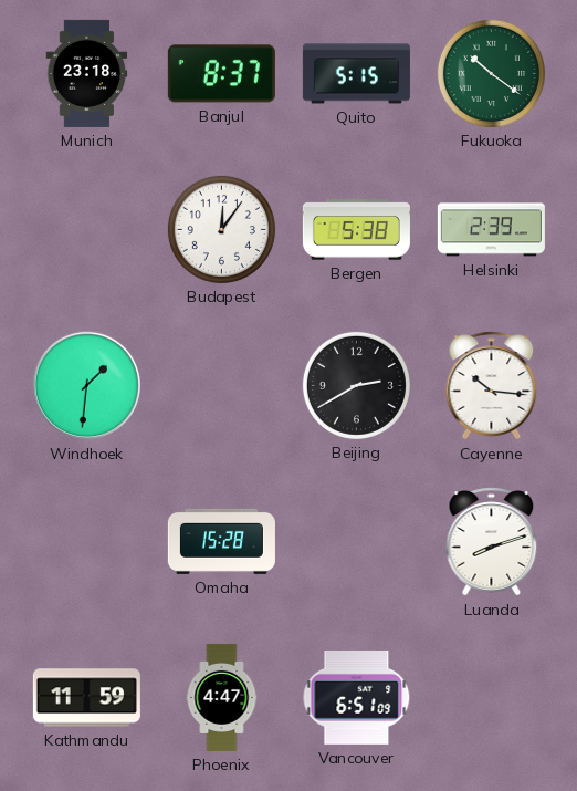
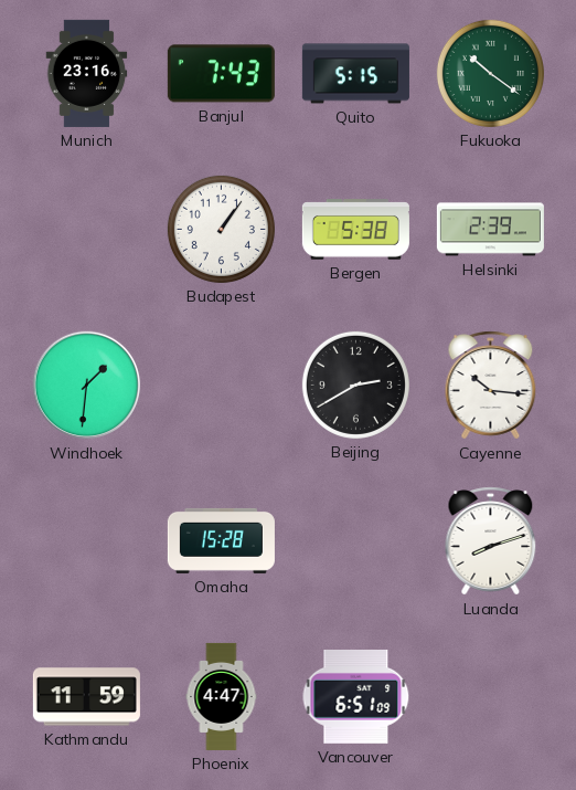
Munich: 23:18 -> 23:16
Banjul: 8:37 -> 7:43
Budapest: 12:06 -> 1:06
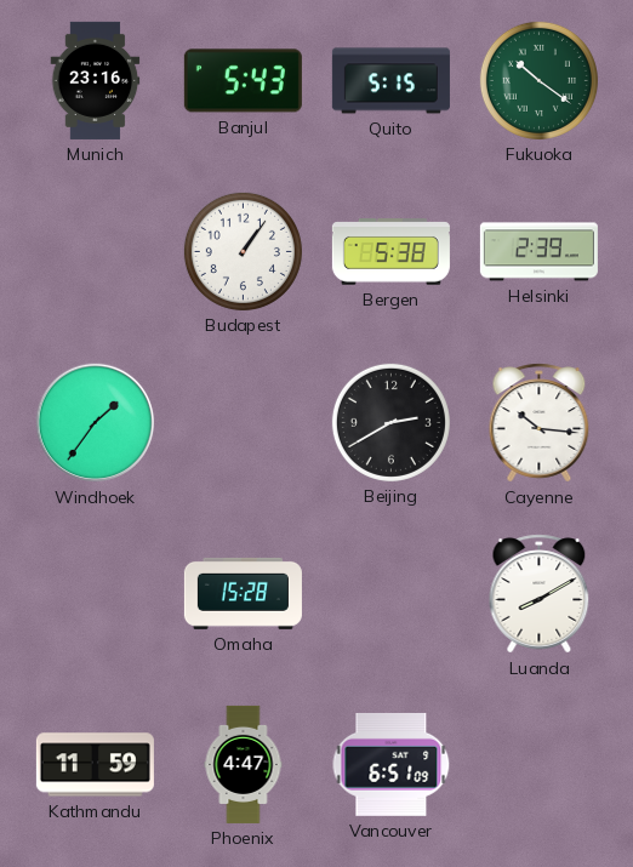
Banjul: 7:43 -> 5:43
Windhoek: 1:31 -> 1:36
Luanda: 8:12 -> 8:10
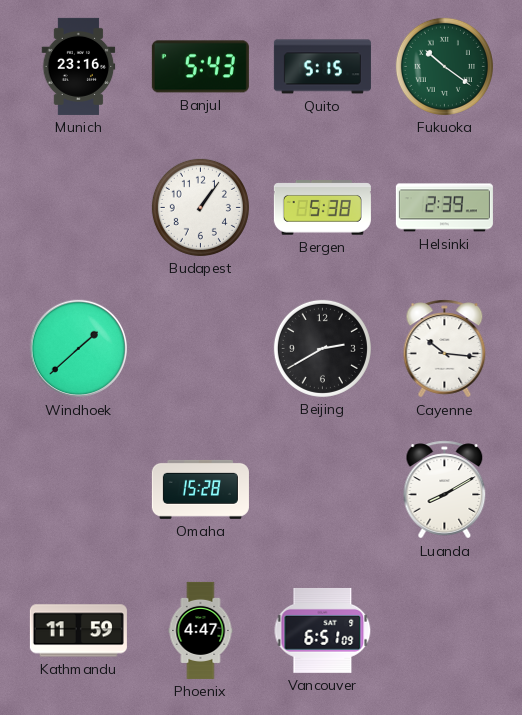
Windhoek: 1:36 -> 1:38
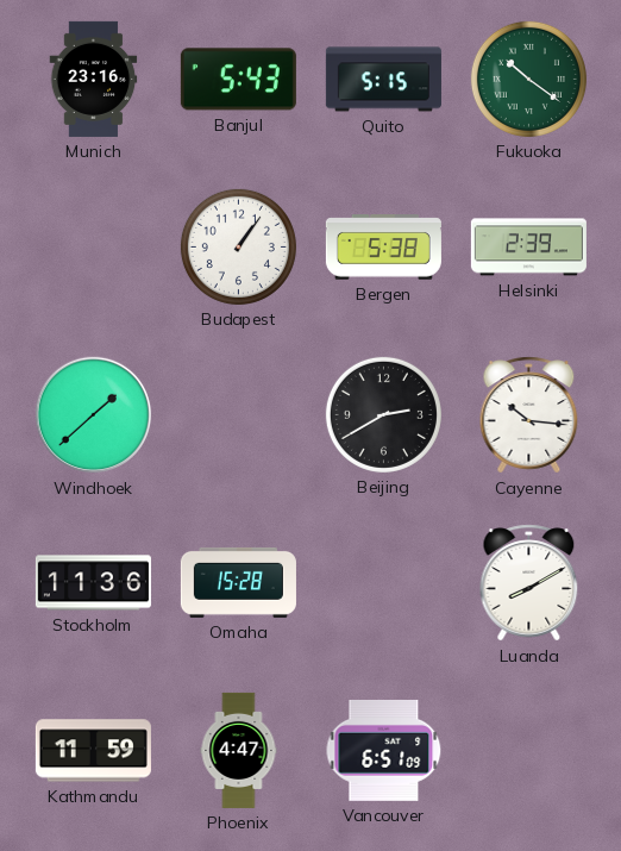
Stockholm: none -> 11:36
